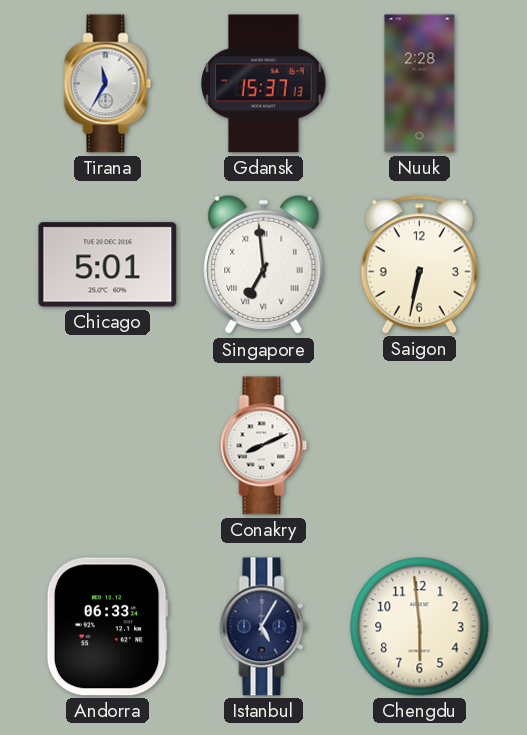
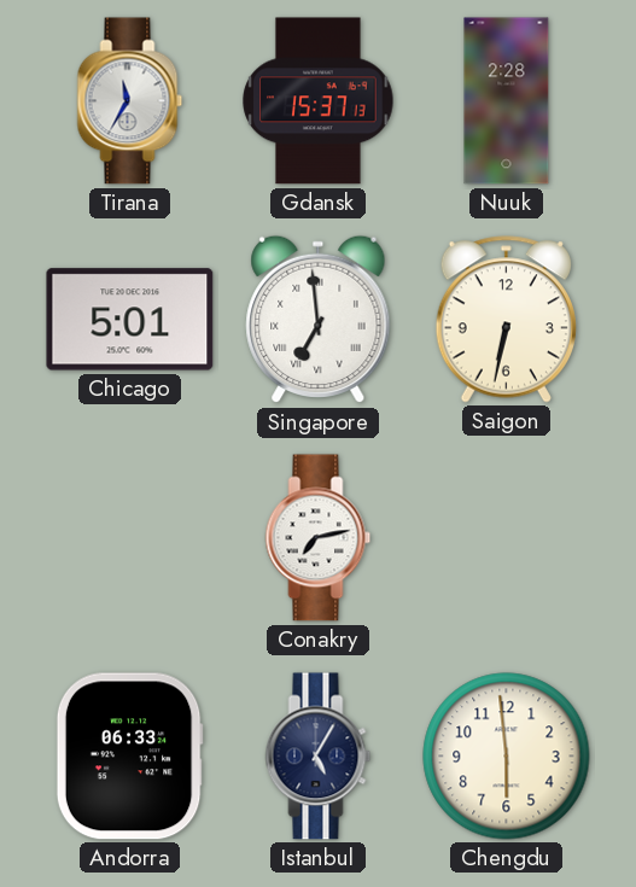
Conakry: 8:11 -> 7:13
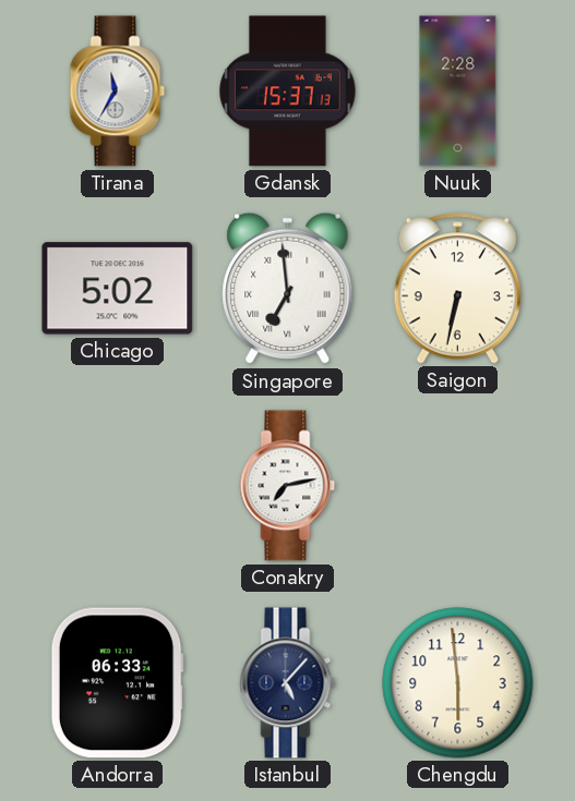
Chicago: 5:01 -> 5:02
Istanbul: 5:05 -> 5:07
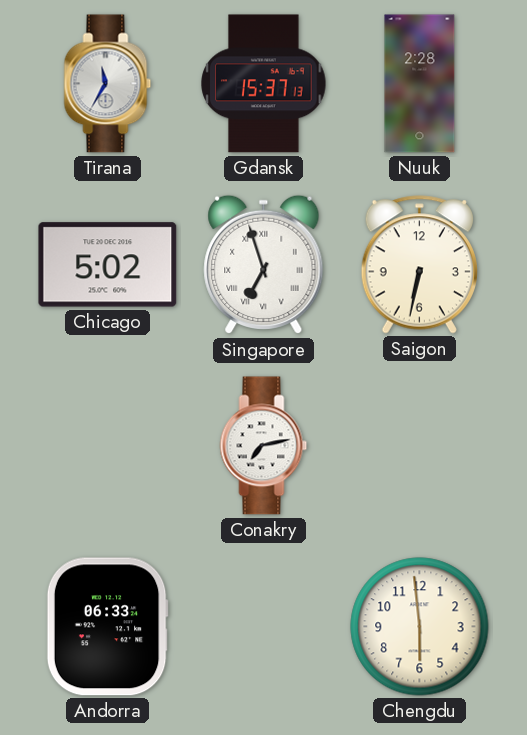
Singapore: 6:59 -> 6:57
Istanbul: 5:07 -> none
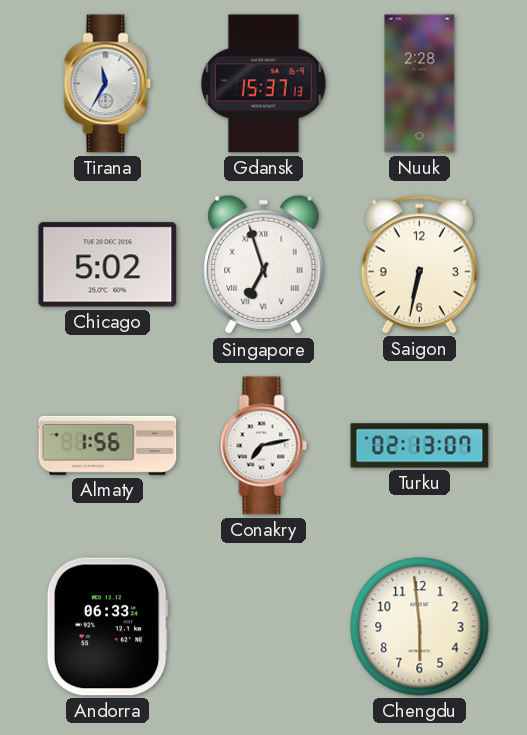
Almaty: none -> 1:56
Turku: none -> 02:13
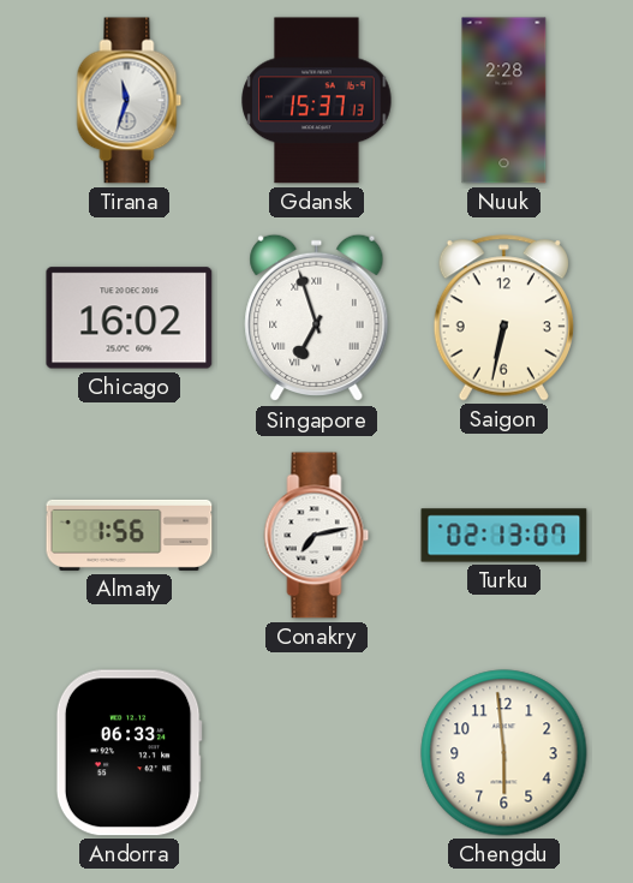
Tirana: 11:35 -> 11:33
Chicago: 5:02 -> 16:02
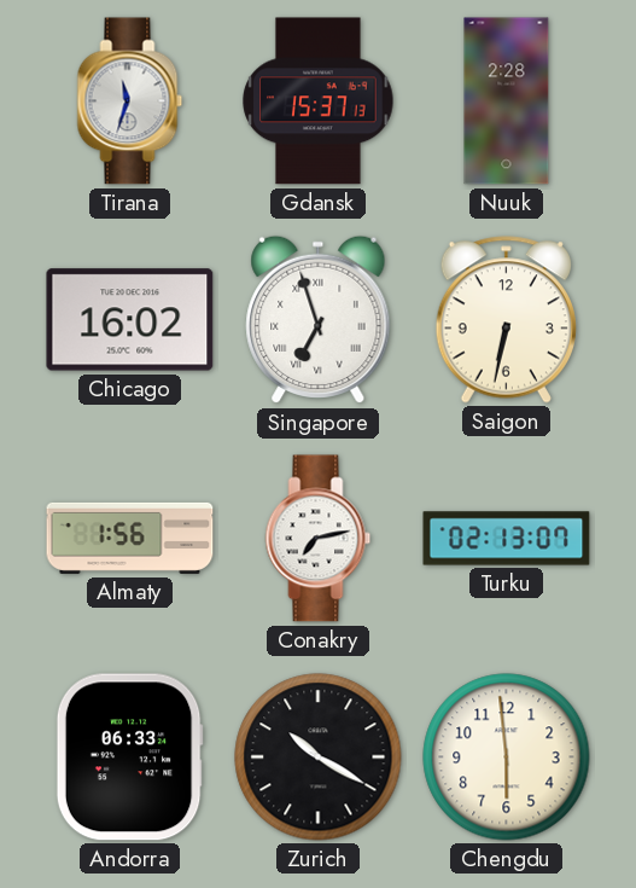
Zurich: none -> 10:20
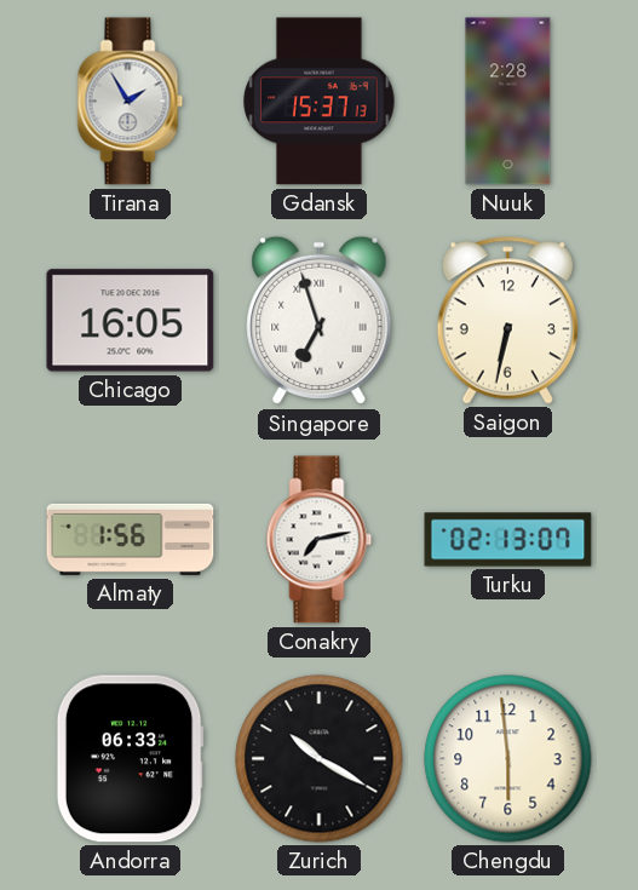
Tirana: 11:33 -> 1:55
Chicago: 16:02 -> 16:05
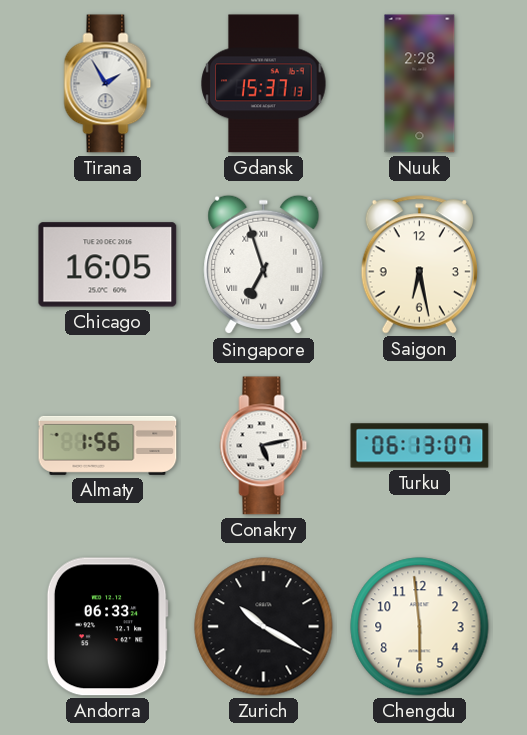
Saigon: 6:32 -> 6:28
Conakry: 7:13 -> 5:13
Turku: 02:13 -> 06:13
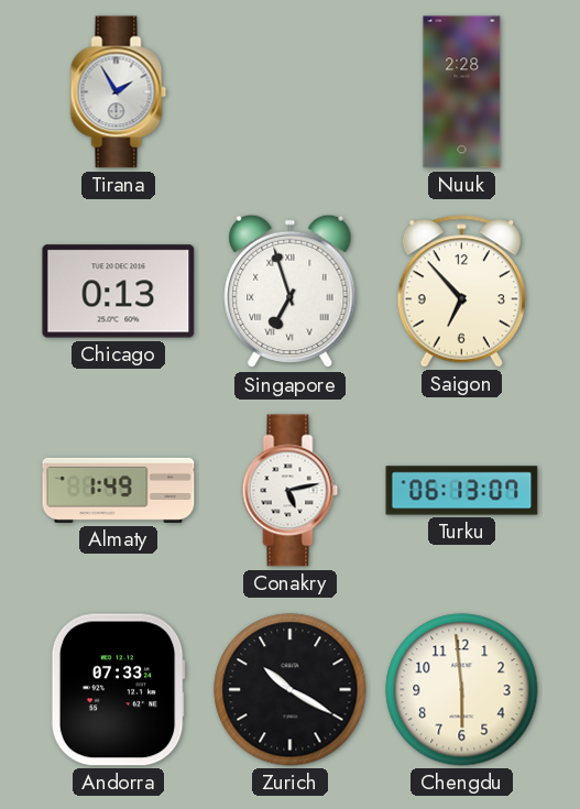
Gdansk: 15:37 -> none
Chicago: 16:05 -> 0:13
Saigon: 6:28 -> 6:53
Almaty: 1:56 -> 1:49
Andorra: 06:33 -> 07:33
